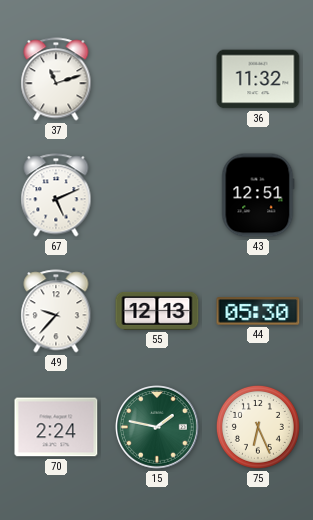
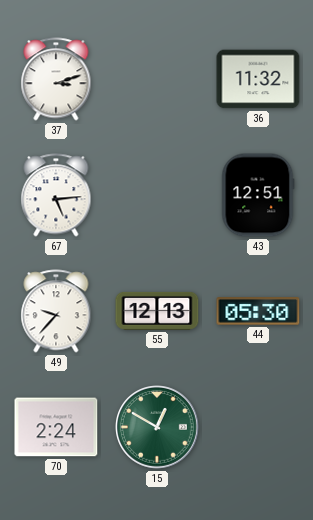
37: 11:12 -> 3:12
67: 5:11 -> 5:14
15: 1:47 -> 12:50
75: 6:26 -> none
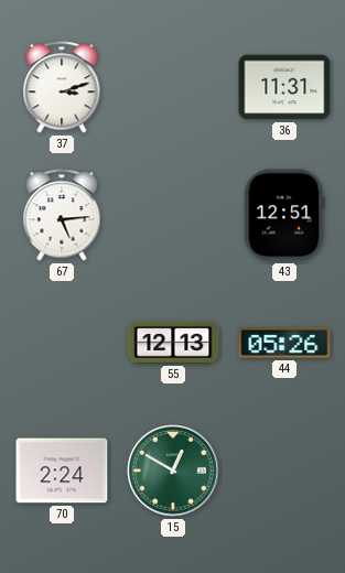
36: 11:32 -> 11:31
49: 9:37 -> none
44: 05:30 -> 05:26
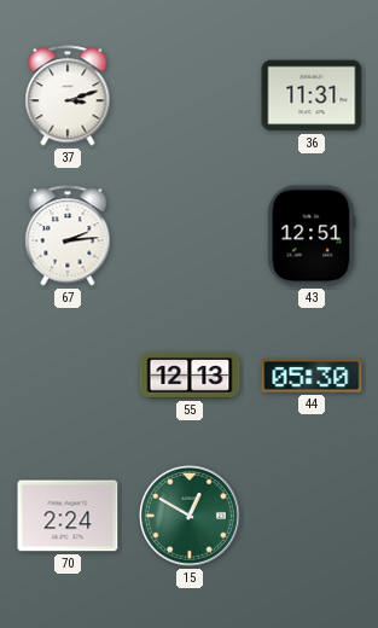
67: 5:14 -> 2:14
44: 05:26 -> 05:30
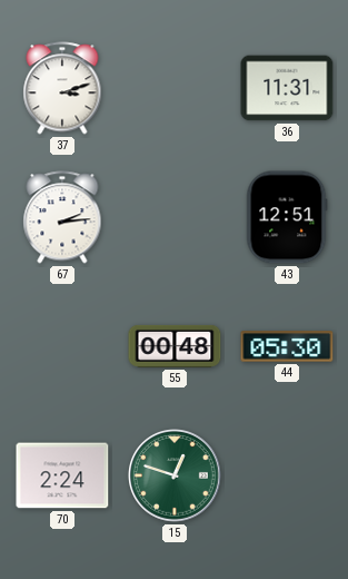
55: 12:13 -> 00:48
15: 12:50 -> 12:48
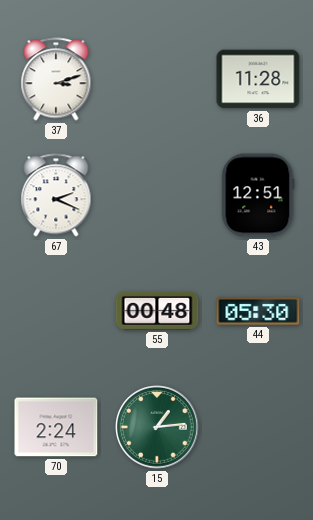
36: 11:31 -> 11:28
67: 2:14 -> 2:19
15: 12:48 -> 1:14
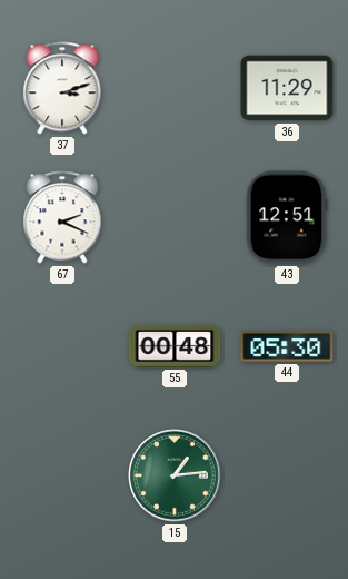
36: 11:28 -> 11:29
70: 2:24 -> none
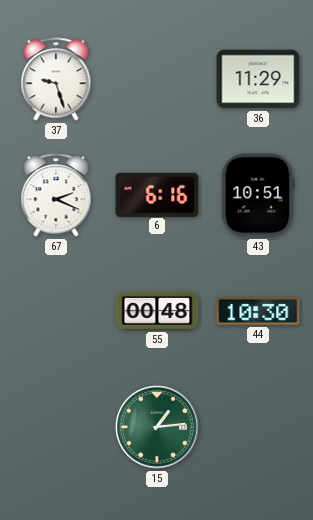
37: 3:12 -> 9:27
6: none -> 6:16
43: 12:51 -> 10:51
44: 05:30 -> 10:30
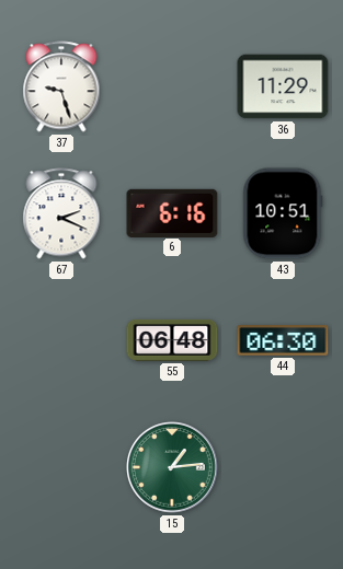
55: 00:48 -> 06:48
44: 10:30 -> 06:30
